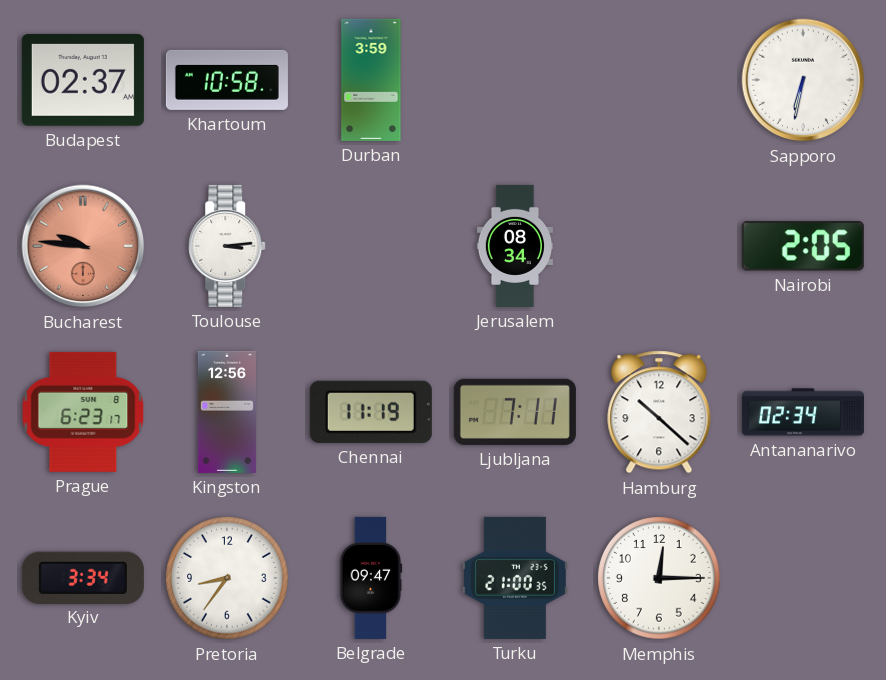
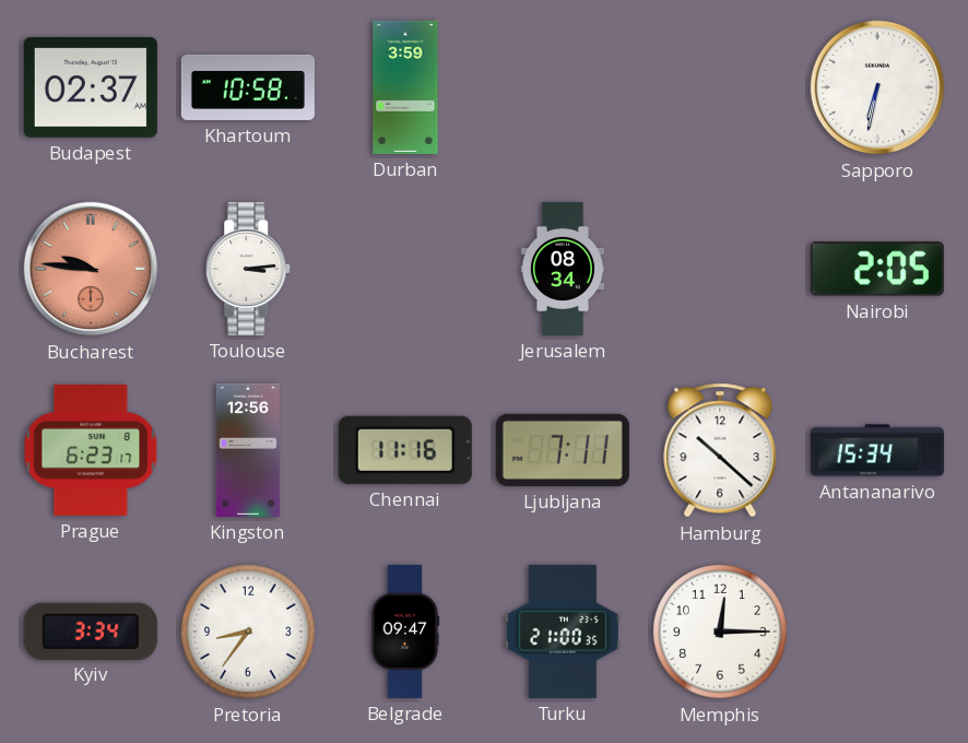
Chennai: 11:19 -> 11:16
Antananarivo: 02:34 -> 15:34
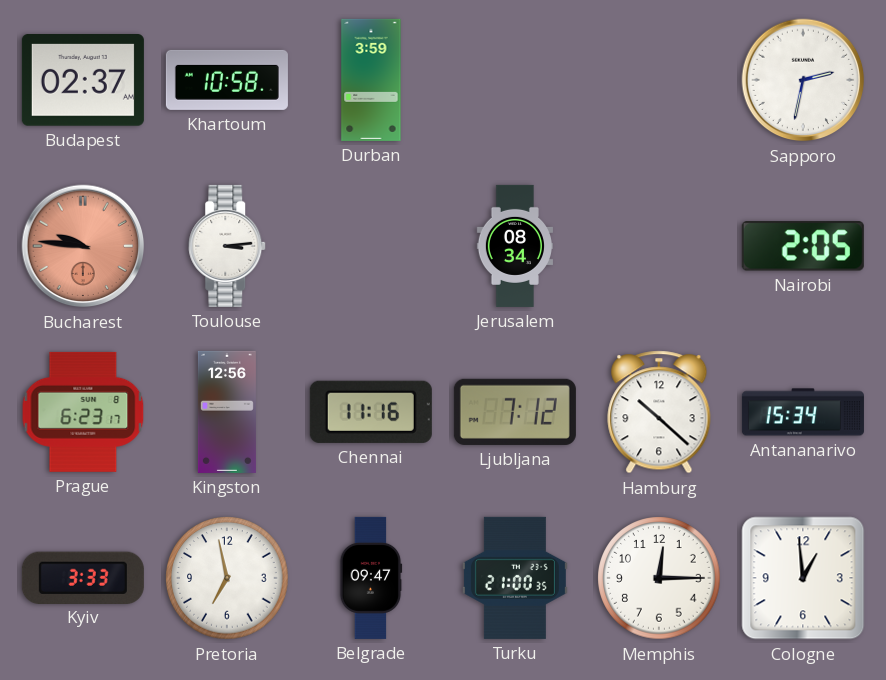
Sapporo: 6:32 -> 2:32
Ljubljana: 7:11 -> 7:12
Kyiv: 3:34 -> 3:33
Pretoria: 8:36 -> 6:58
Cologne: none -> 12:59
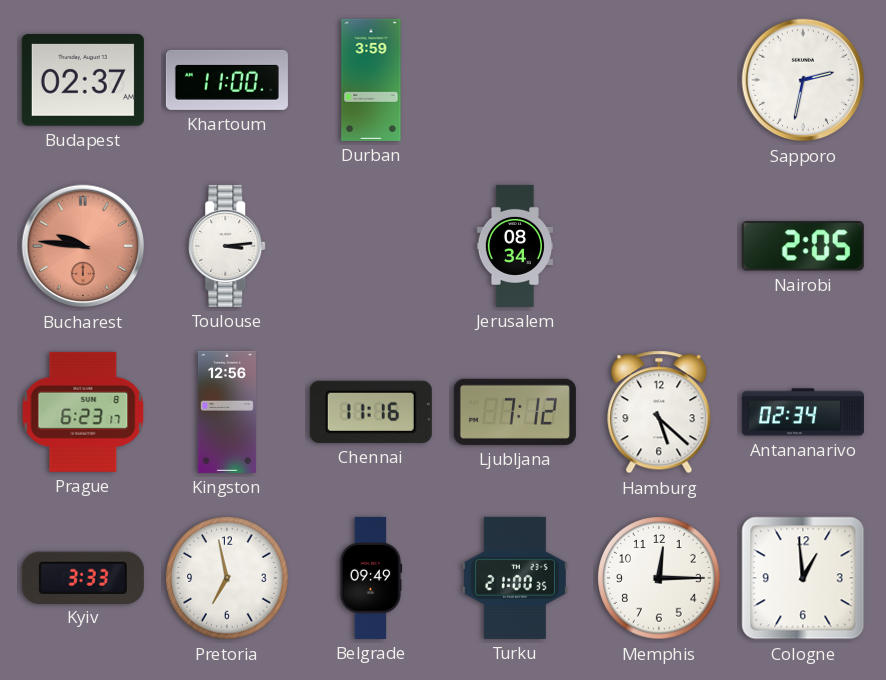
Khartoum: 10:58 -> 11:00
Hamburg: 10:22 -> 5:22
Antananarivo: 15:34 -> 02:34
Belgrade: 09:47 -> 09:49
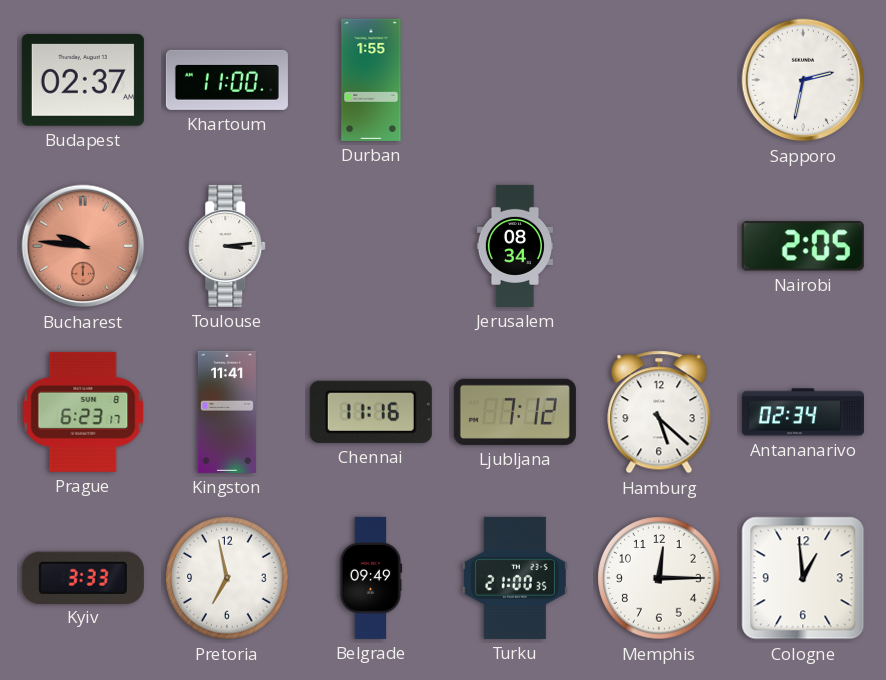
Durban: 3:59 -> 1:55
Kingston: 12:56 -> 11:41
